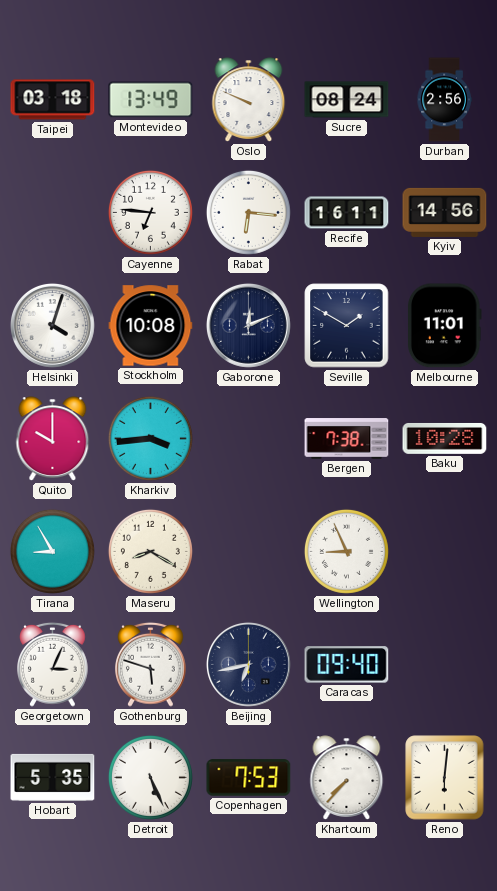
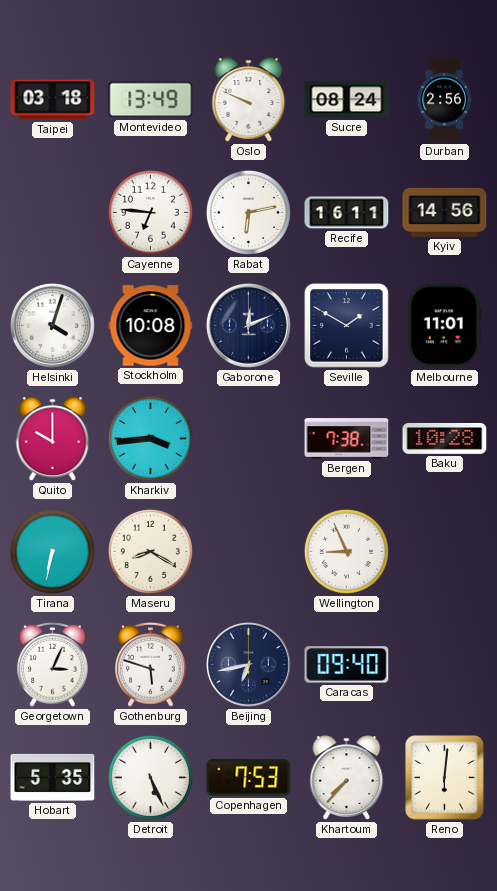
Rabat: 6:16 -> 6:13
Tirana: 8:55 -> 6:32
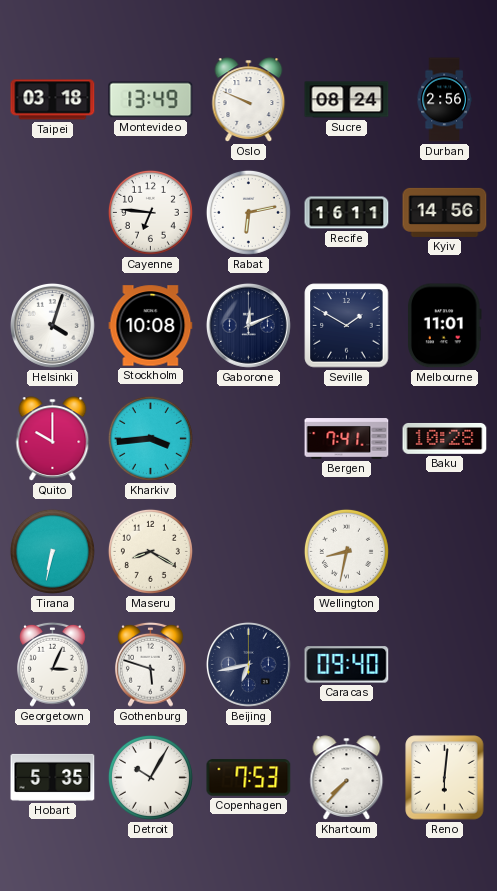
Bergen: 7:38 -> 7:41
Wellington: 8:56 -> 8:32
Detroit: 5:26 -> 10:05
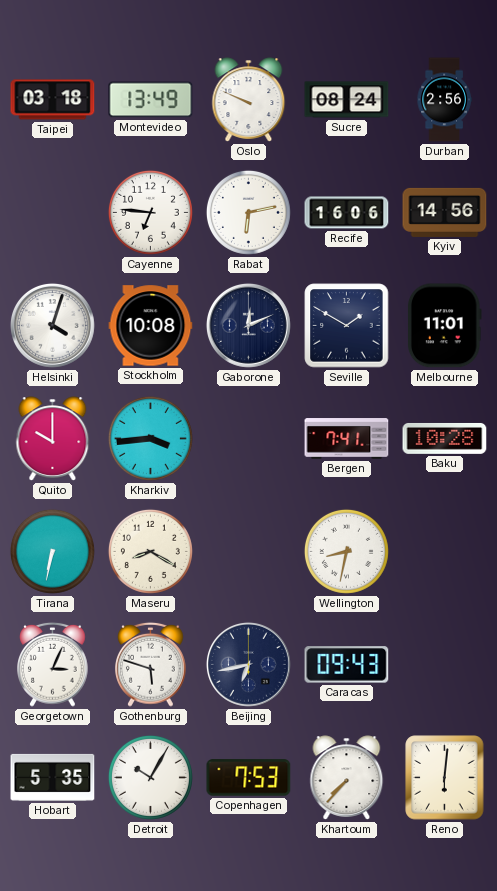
Recife: 16:11 -> 16:06
Caracas: 09:40 -> 09:43
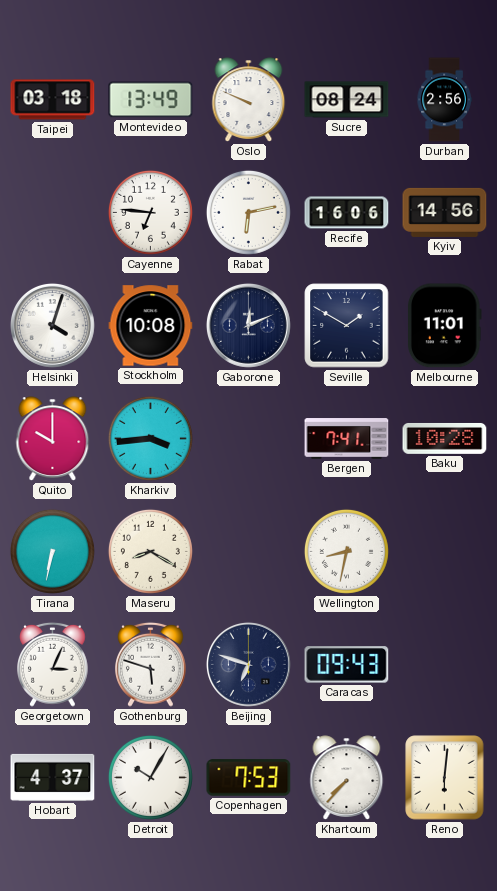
Beijing: 6:43 -> 6:48
Hobart: 5:35 -> 4:37
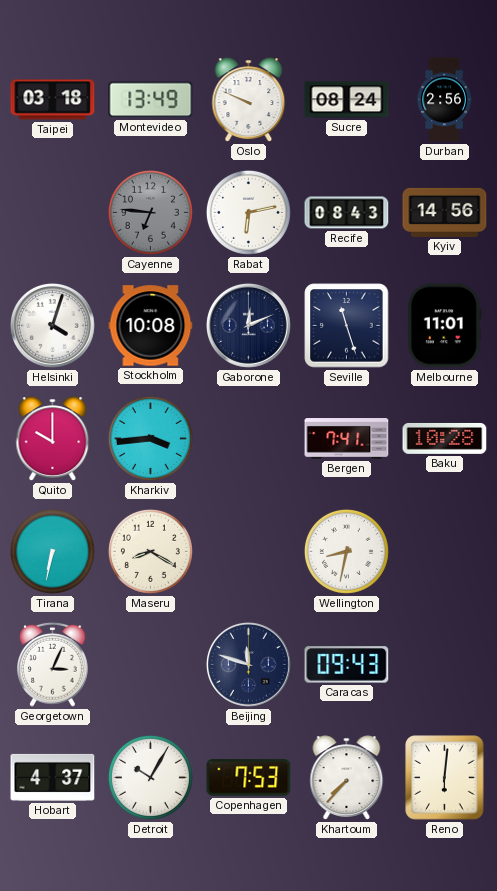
Cayenne dial: white -> grey
Recife: 16:06 -> 08:43
Seville: 1:50 -> 11:27
Gothenburg: 5:48 -> none
Beijing: 6:48 -> 11:48
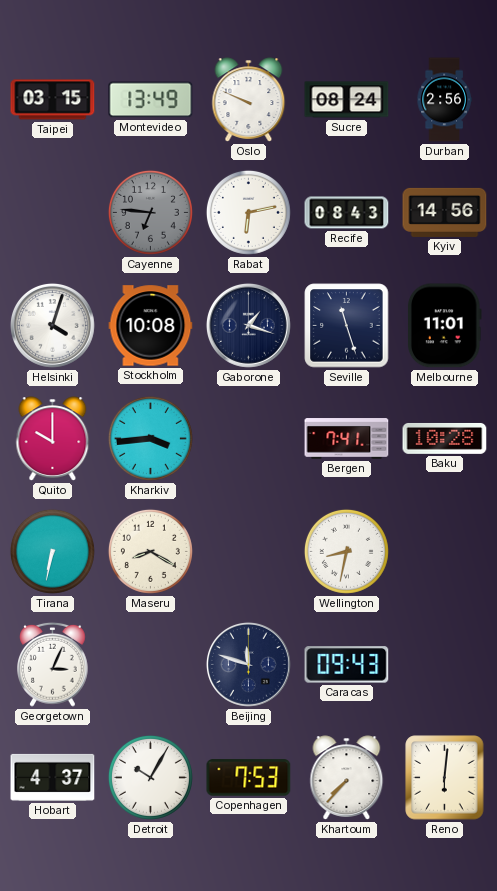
Taipei: 03:18 -> 03:15
Gaborone: 12:11 -> 1:18
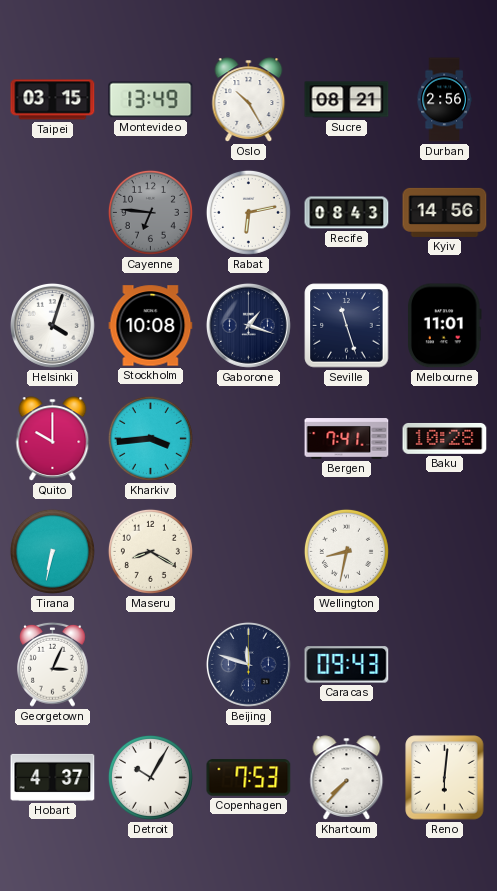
Oslo: 9:49 -> 10:25
Sucre: 08:24 -> 08:21
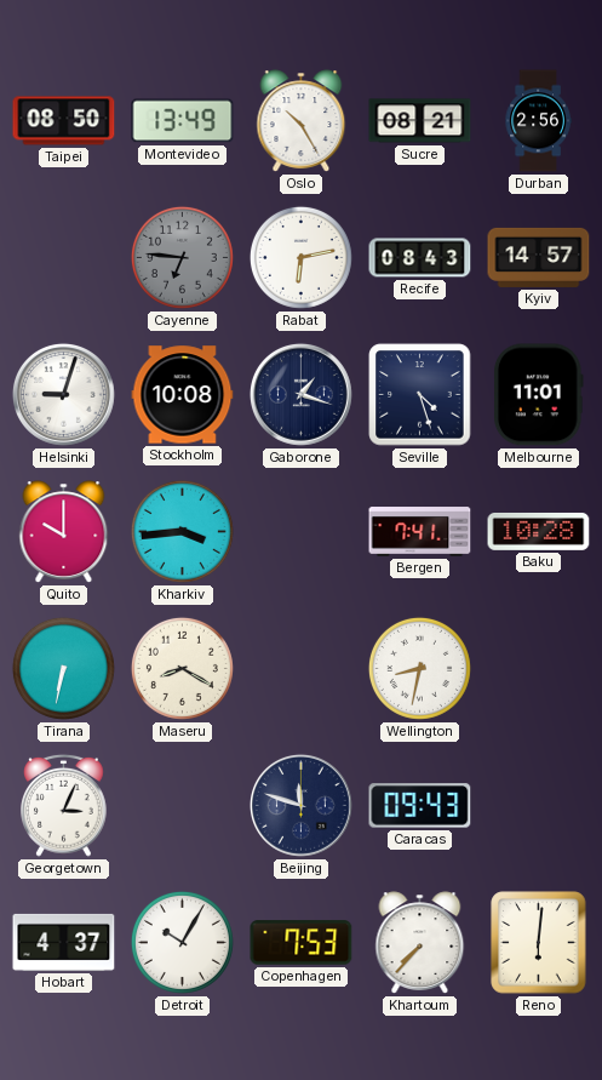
Taipei: 03:15 -> 08:50
Kyiv: 14:56 -> 14:57
Helsinki: 4:03 -> 9:03
Seville: 11:27 -> 4:27
